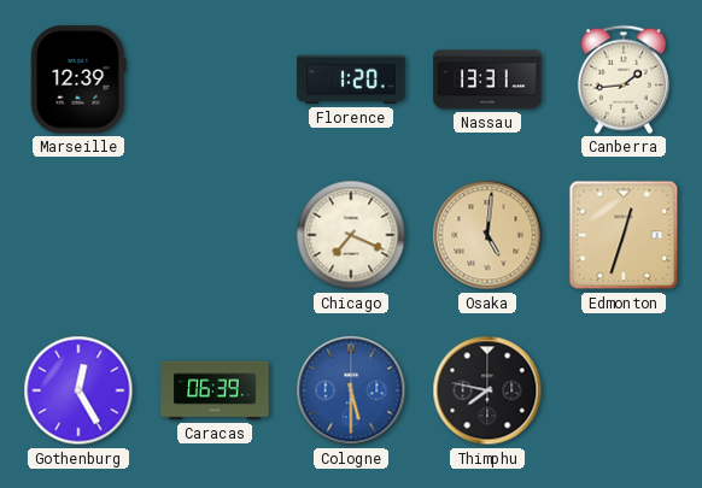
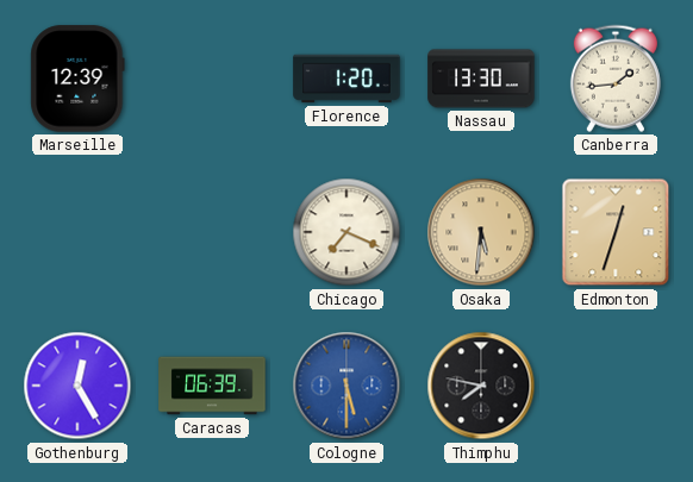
Nassau: 13:31 -> 13:30
Osaka: 5:01 -> 5:31
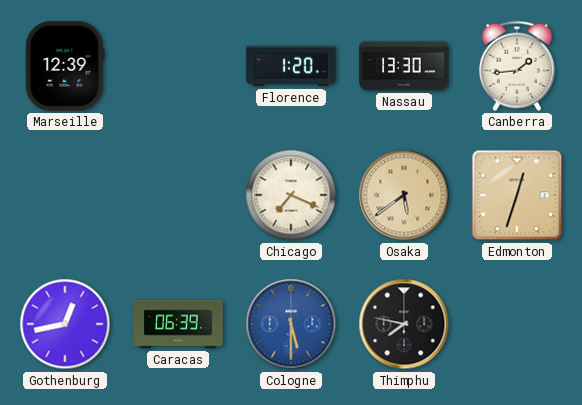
Osaka: 5:31 -> 5:39
Gothenburg: 12:25 -> 12:43
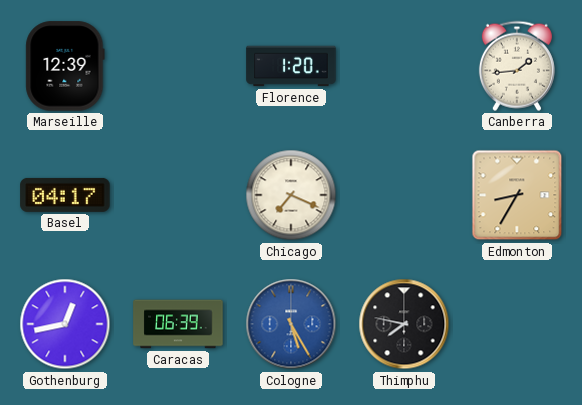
Nassau: 13:30 -> none
Basel: none -> 04:17
Osaka: 5:39 -> none
Edmonton: 12:33 -> 8:35
Cologne: 5:30 -> 5:25
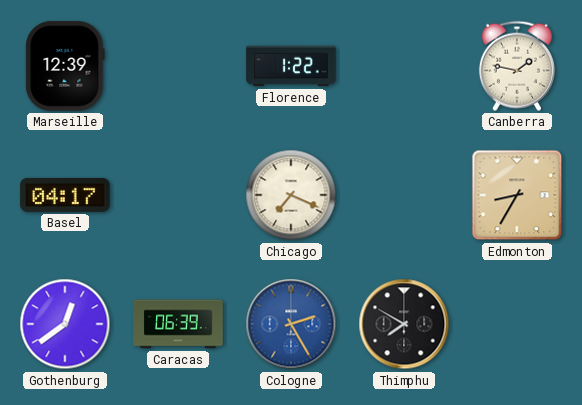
Florence: 1:20 -> 1:22
Canberra: 1:44 -> 1:47
Gothenburg: 12:43 -> 12:39
Cologne: 5:25 -> 2:25
Thimphu: 7:47 -> 7:50
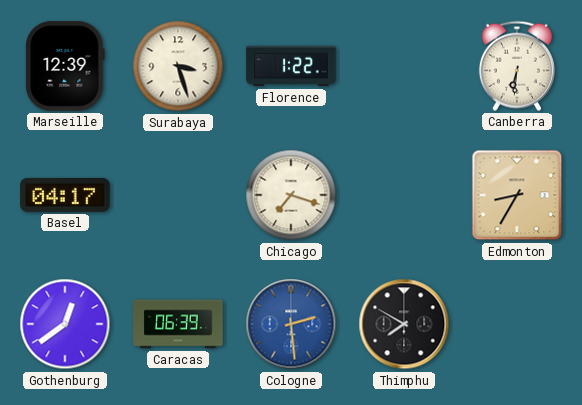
Surabaya: none -> 3:27
Canberra: 1:47 -> 6:31
Chicago: 7:19 -> 7:18
Cologne: 2:25 -> 2:29
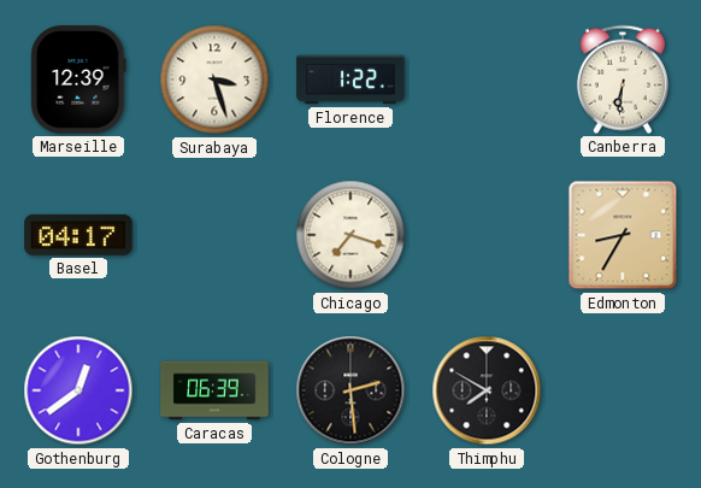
Cologne dial: blue -> black
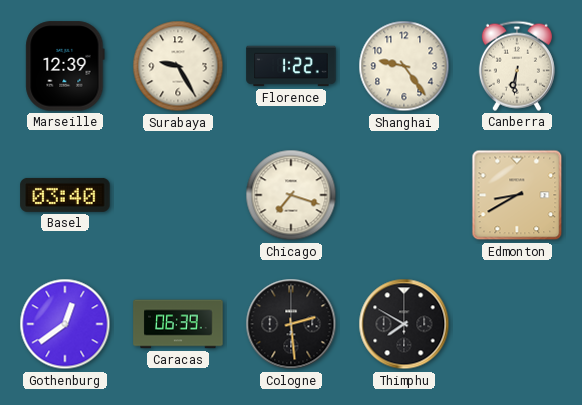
Surabaya: 3:27 -> 9:25
Shanghai: none -> 9:24
Basel: 04:17 -> 03:40
Edmonton: 8:35 -> 8:40
